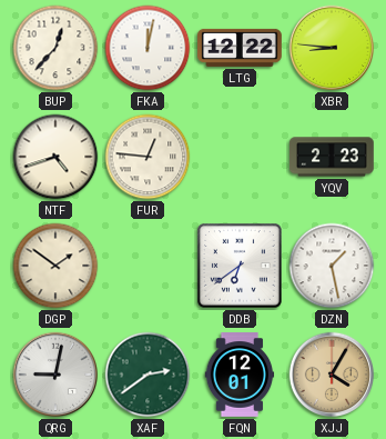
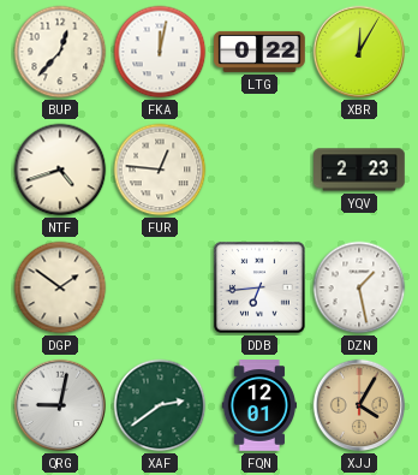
LTG: 12:22 -> 0:22
XBR: 8:46 -> 12:05
DDB: 6:39 -> 6:44
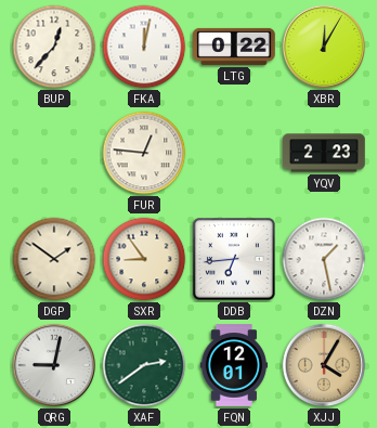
NTF: 4:42 -> none
SXR: none -> 8:54
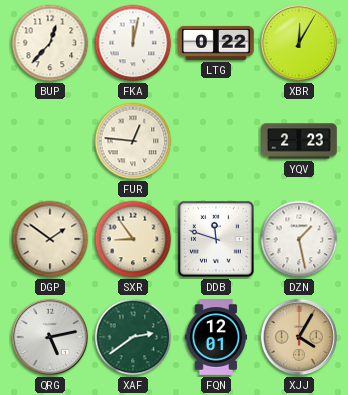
DDB: 6:44 -> 11:48
QRG: 9:02 -> 5:13
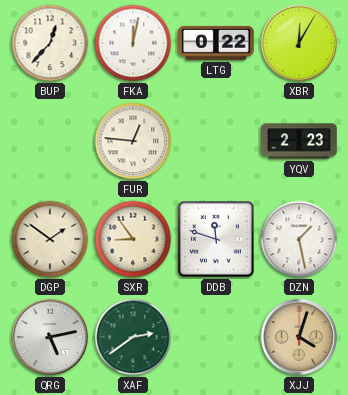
FQN: 12:01 -> none
XJJ: 4:05 -> 4:03
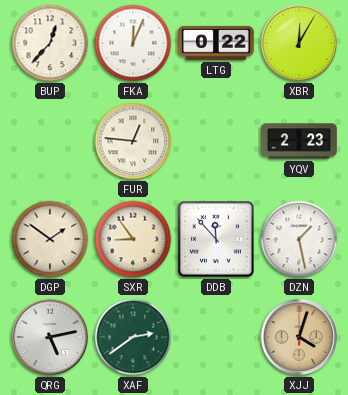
FKA: 12:02 -> 12:04
DDB: 11:48 -> 11:53
